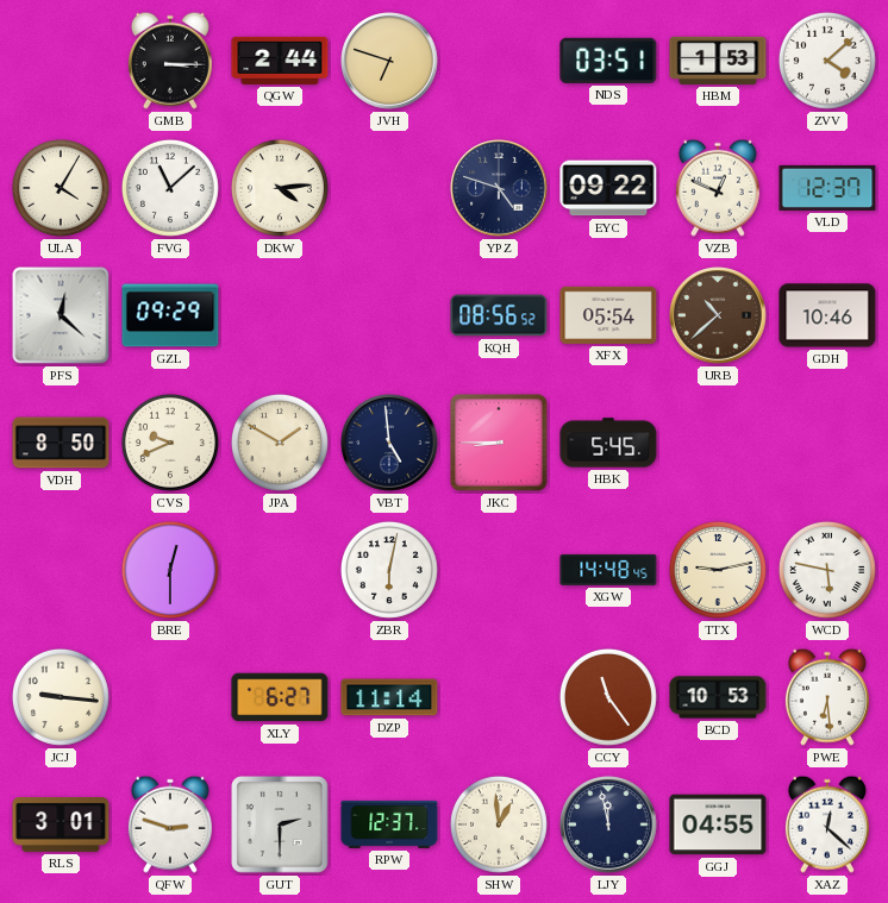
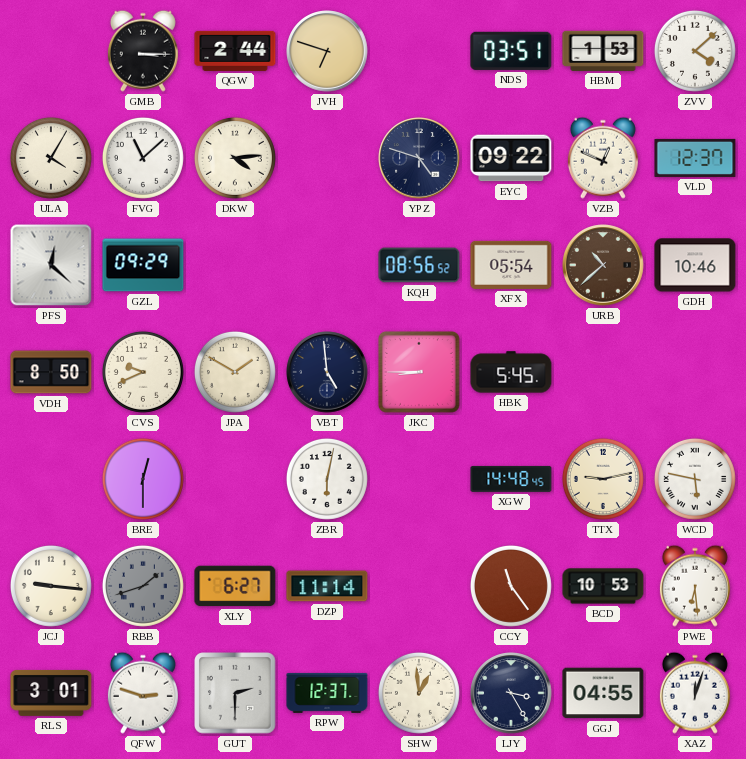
RBB: none -> 1:42
LJY: 11:58 -> 3:25
XAZ: 12:22 -> 12:03
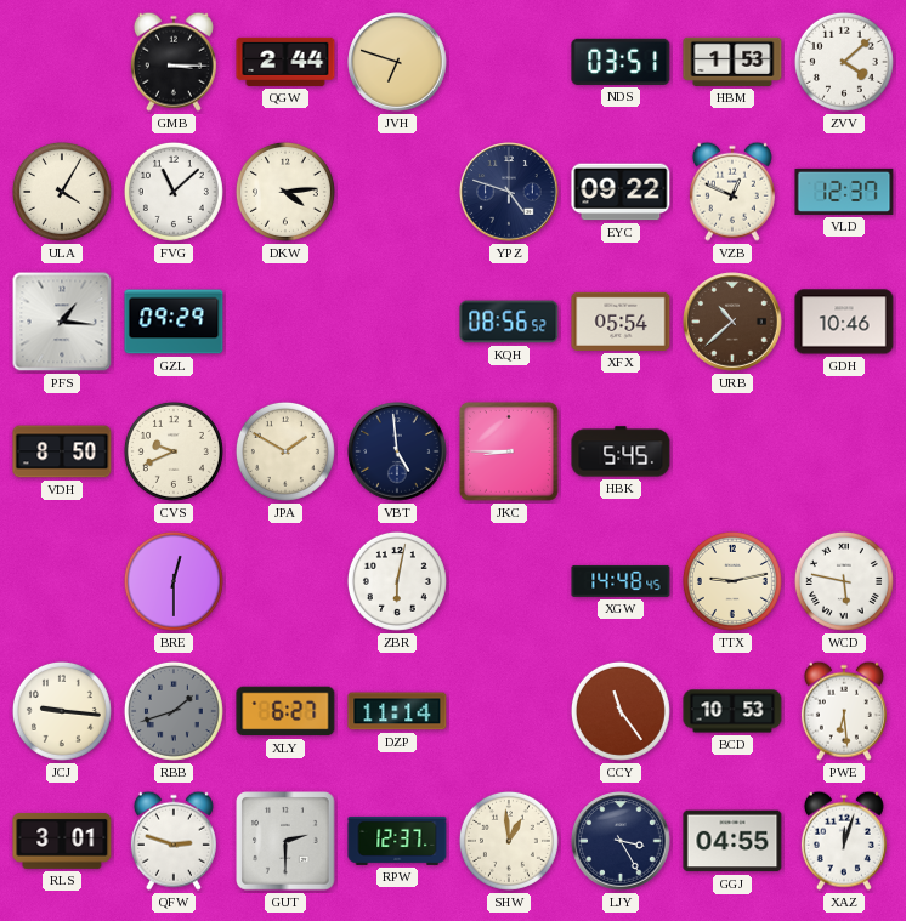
PFS: 12:22 -> 1:16
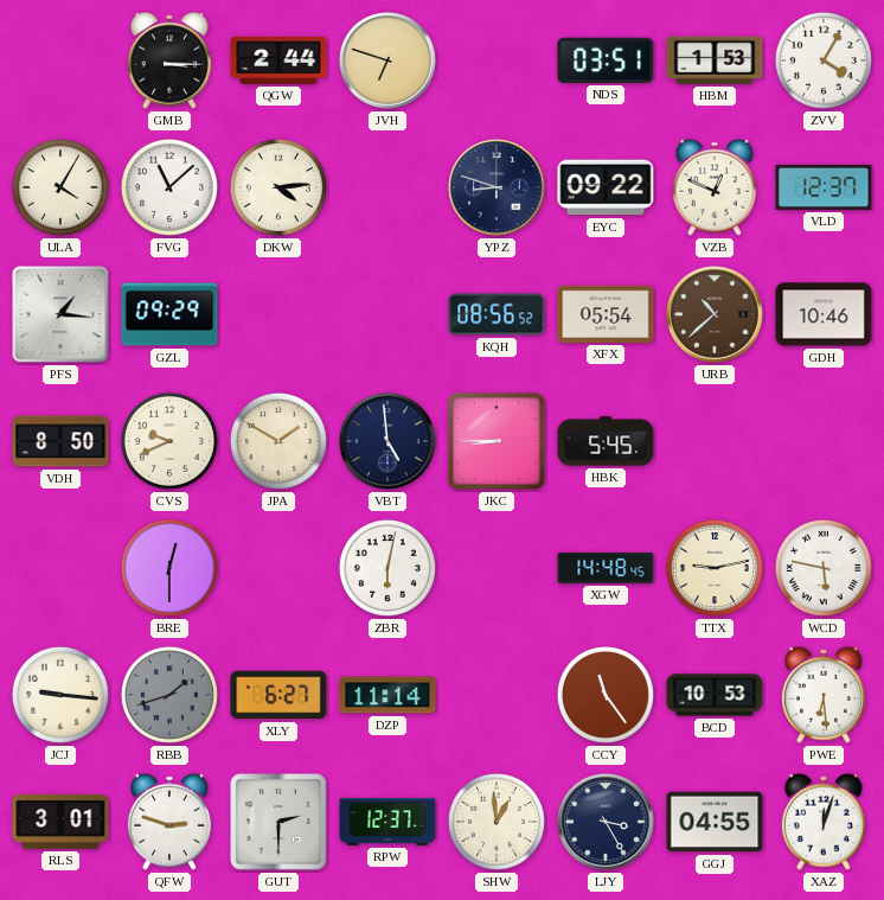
ZVV: 4:08 -> 4:05
YPZ: 4:48 -> 8:48
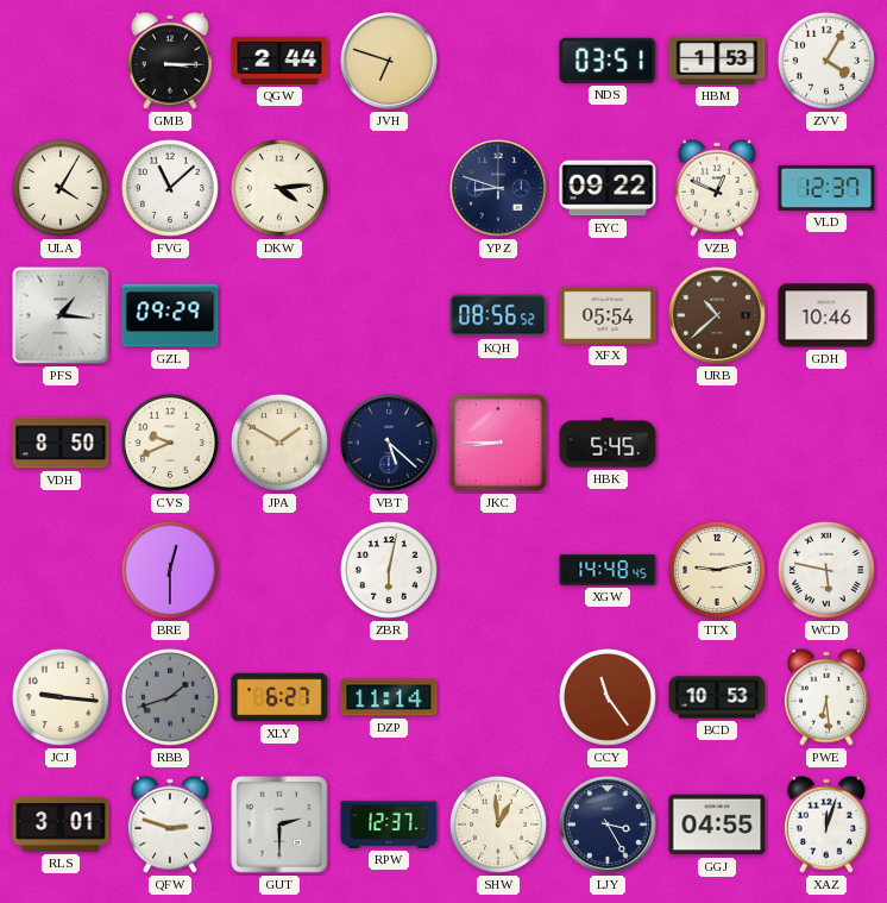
VBT: 4:59 -> 5:22
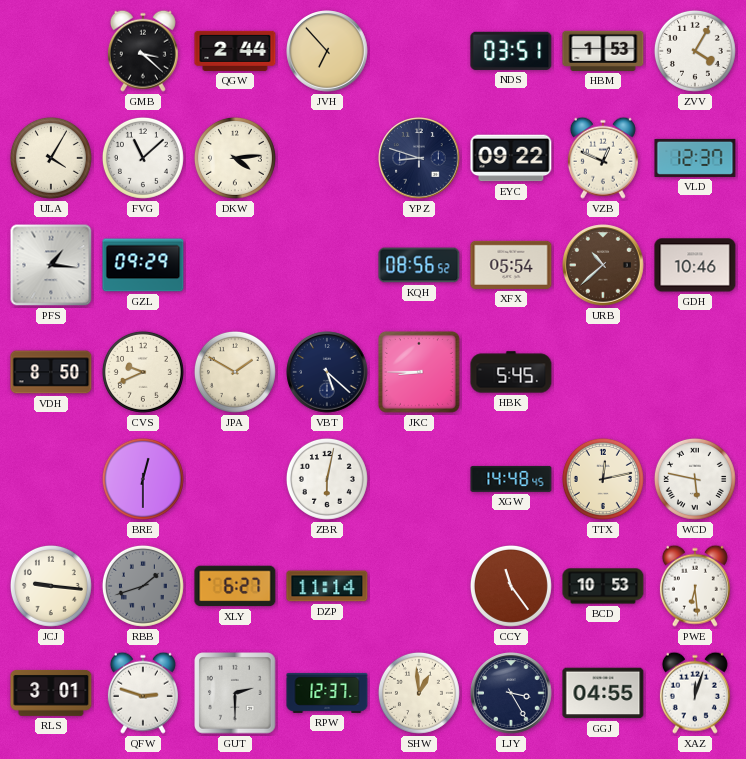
GMB: 3:15 -> 3:22
JVH: 6:48 -> 6:53
TTX: 9:13 -> 12:13
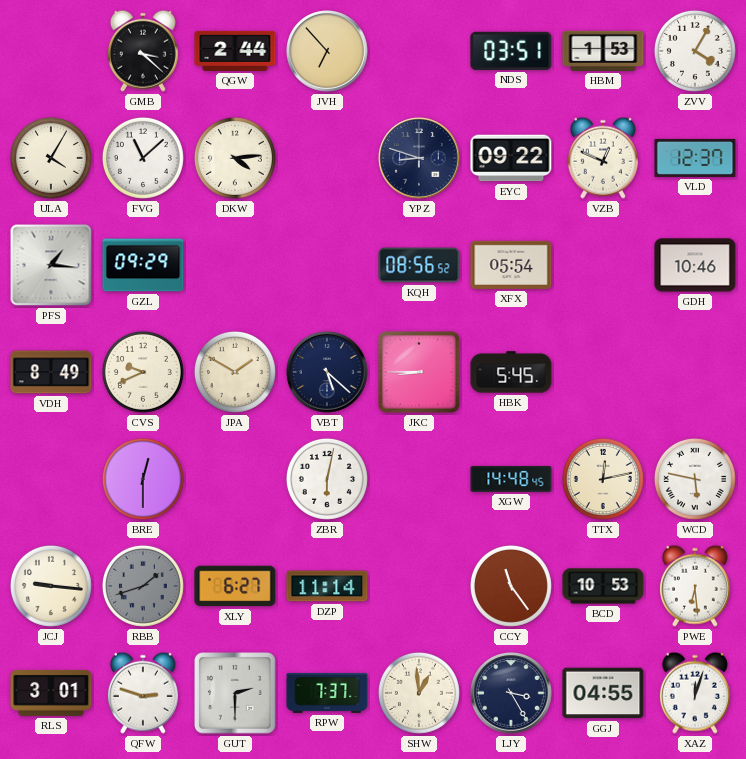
URB: 10:38 -> none
VDH: 8:50 -> 8:49
RPW: 12:37 -> 7:37
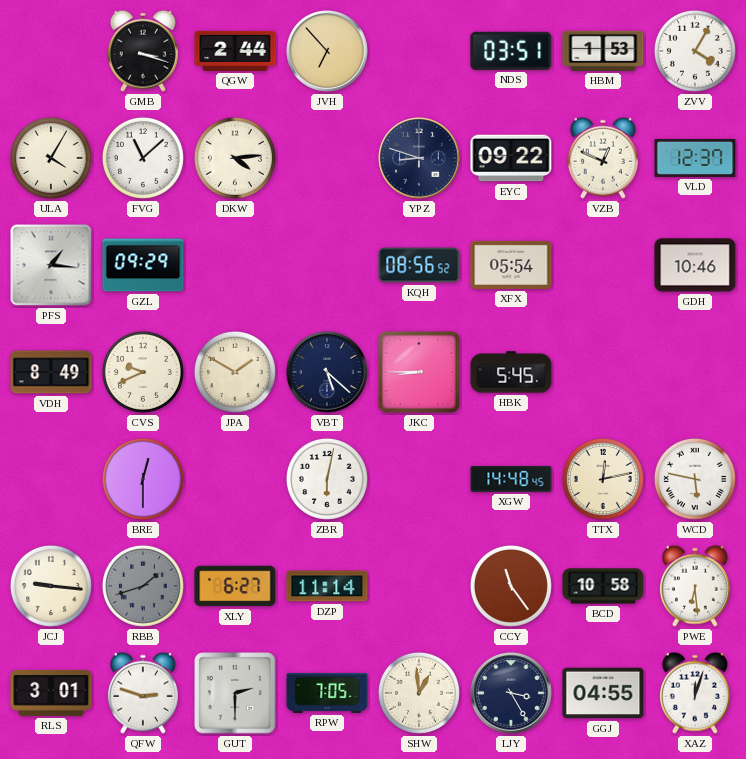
GMB: 3:22 -> 3:18
BCD: 10:53 -> 10:58
RPW: 7:37 -> 7:05
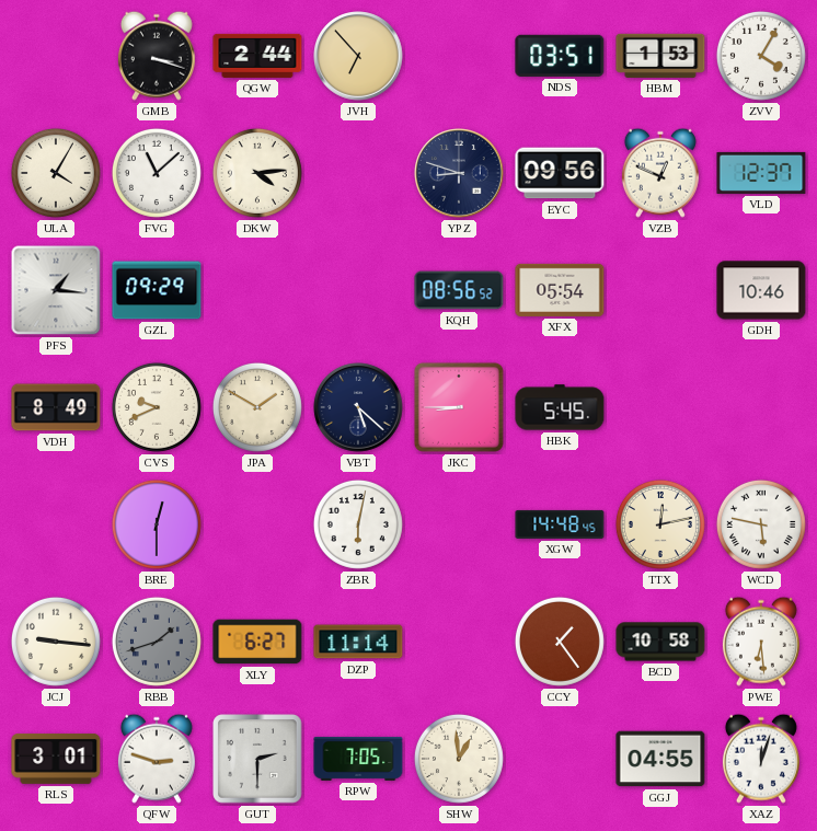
EYC: 09:22 -> 09:56
CCY: 11:24 -> 1:24
LJY: 3:25 -> none
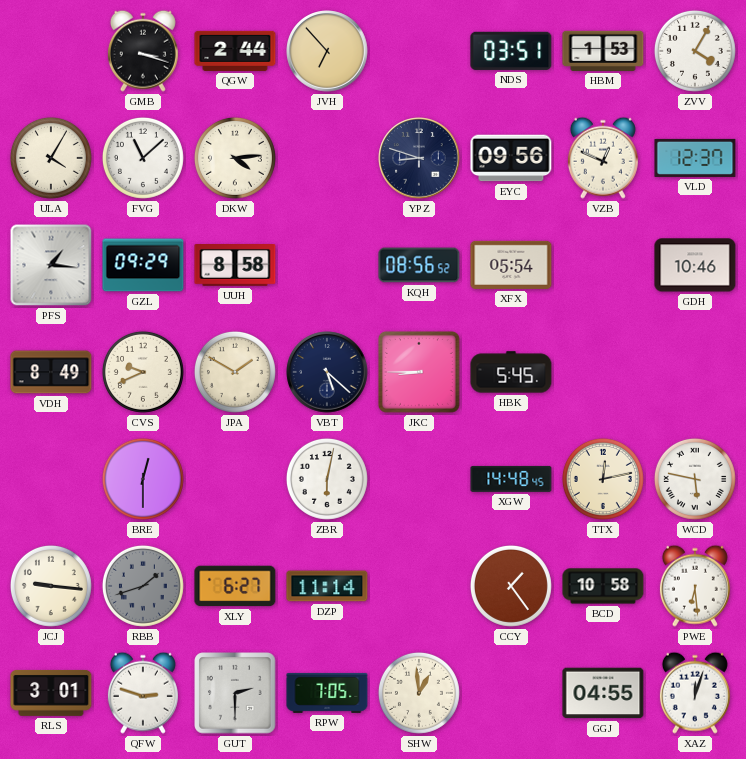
UUH: none -> 8:58
